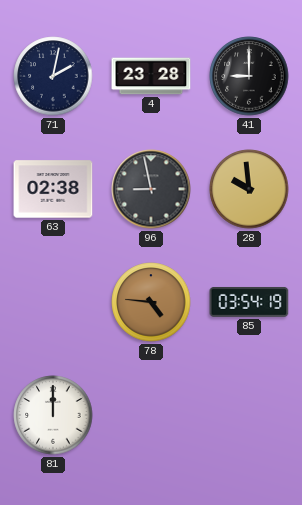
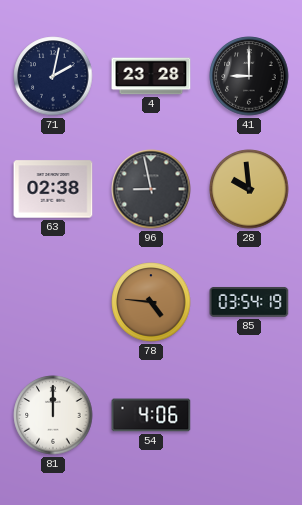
54: none -> 4:06
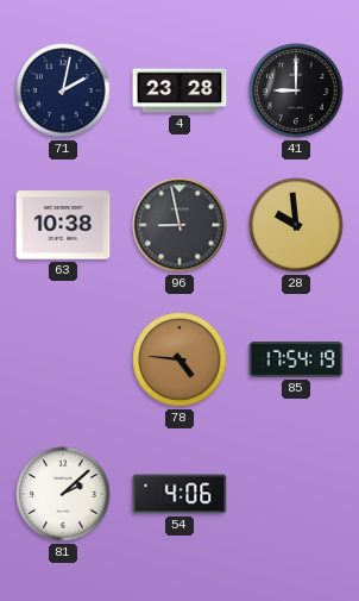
63: 02:38 -> 10:38
85: 03:54 -> 17:54
81: 12:00 -> 2:08
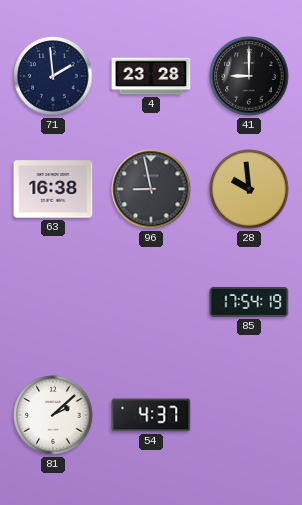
71: 2:02 -> 1:59
63: 10:38 -> 16:38
78: 4:46 -> none
54: 4:06 -> 4:37
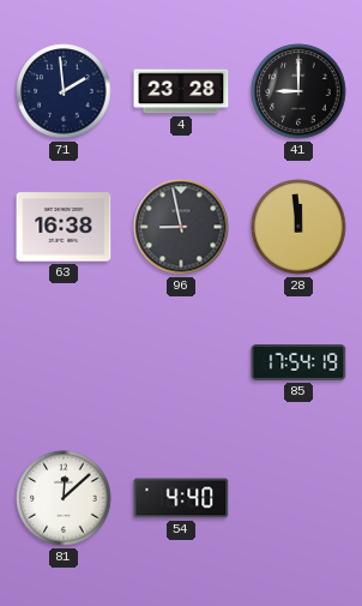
28: 9:59 -> 11:59
81: 2:08 -> 12:08
54: 4:37 -> 4:40
